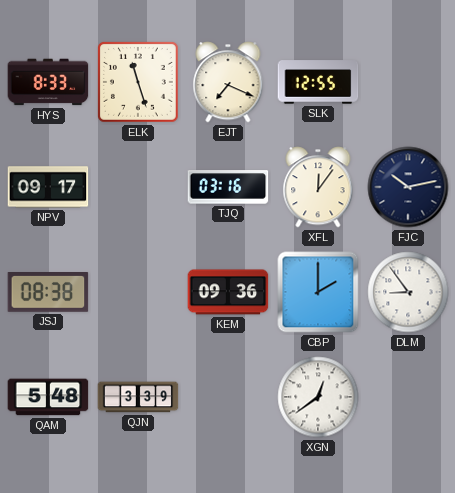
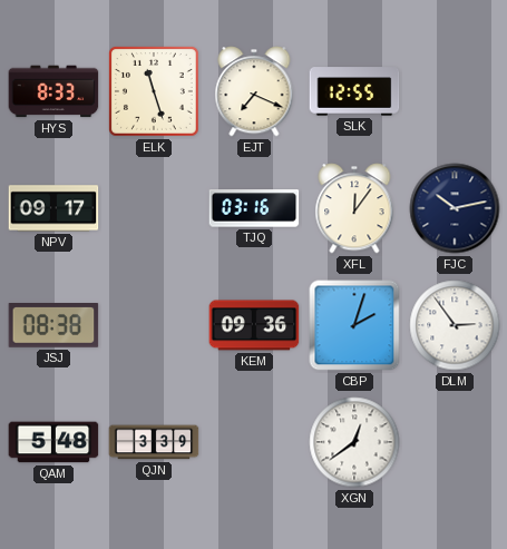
CBP: 2:00 -> 2:03
DLM: 8:54 -> 2:54
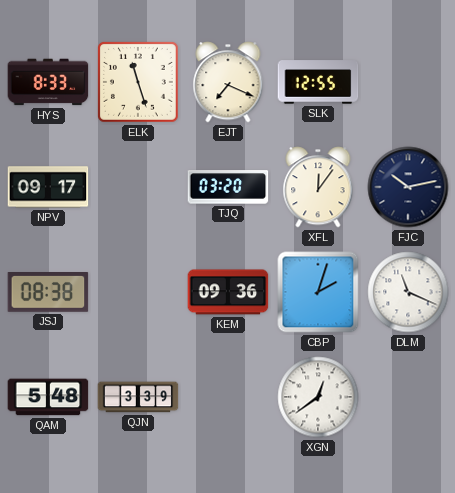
TJQ: 03:16 -> 03:20
DLM: 2:54 -> 11:19
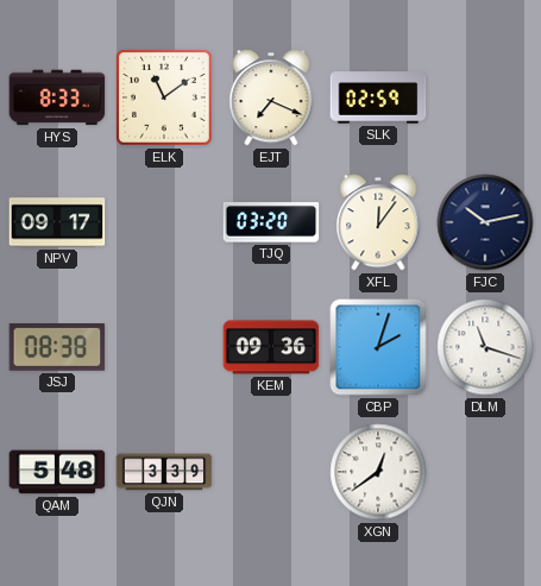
ELK: 11:27 -> 11:09
SLK: 12:55 -> 02:59
DLM: 11:19 -> 11:18
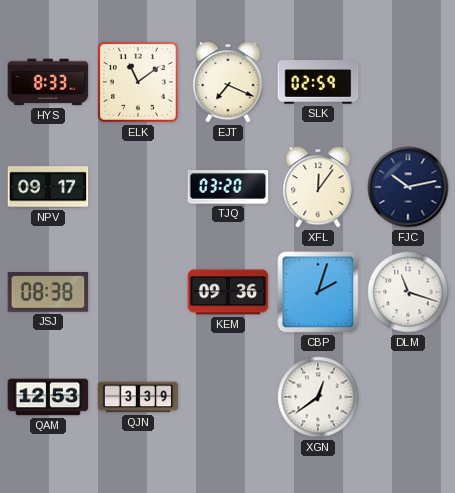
QAM: 5:48 -> 12:53
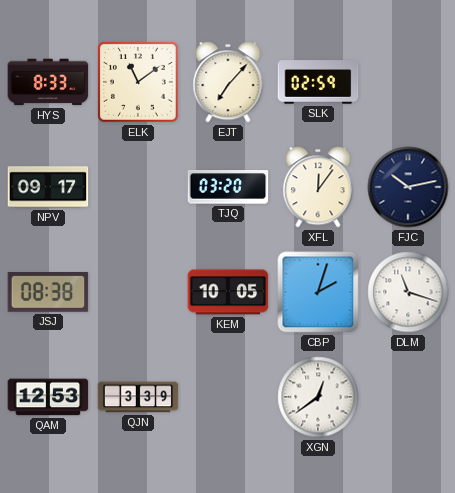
EJT: 7:19 -> 7:07
KEM: 09:36 -> 10:05
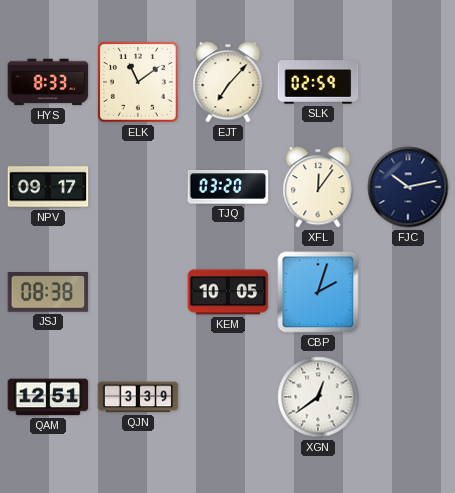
DLM: 11:18 -> none
QAM: 12:53 -> 12:51
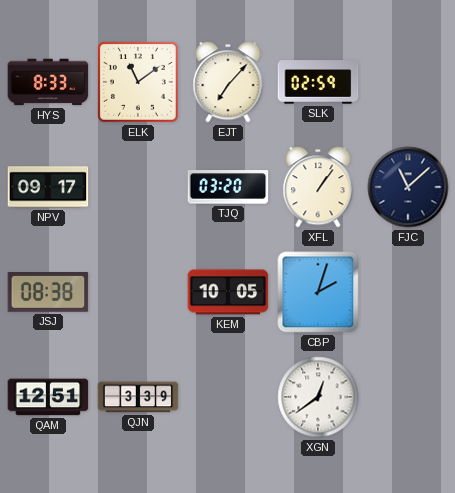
XFL: 12:06 -> 1:06
FJC: 10:13 -> 11:08
